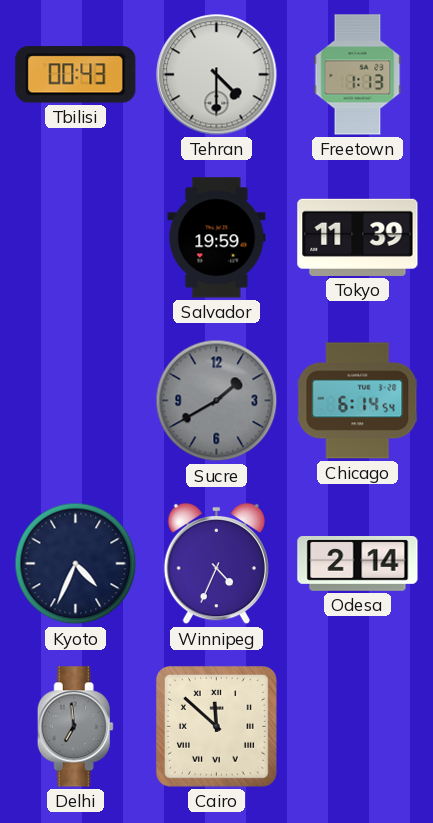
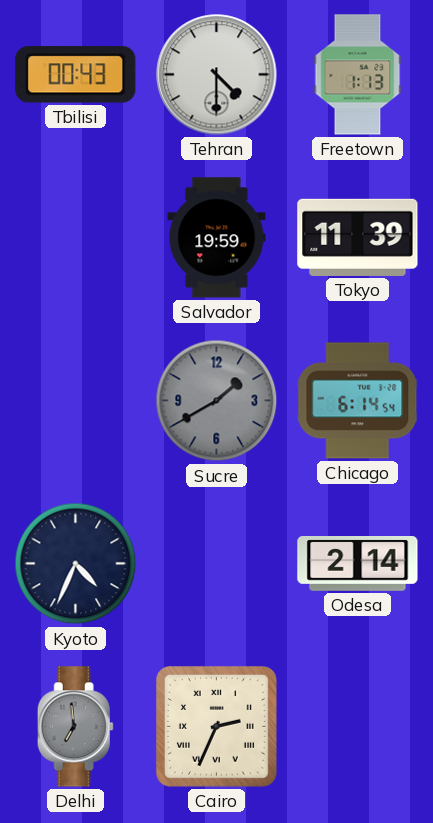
Winnipeg: 4:34 -> none
Cairo: 11:52 -> 2:34
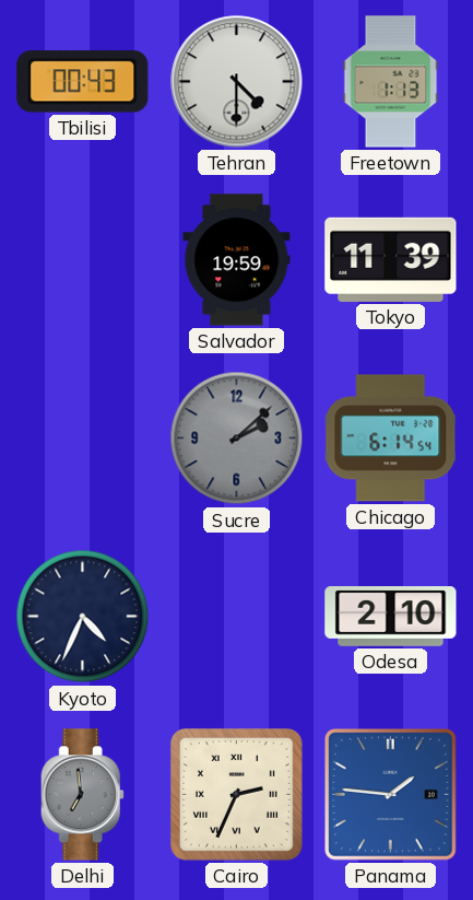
Sucre: 1:40 -> 2:08
Odesa: 2:14 -> 2:10
Panama: none -> 1:46
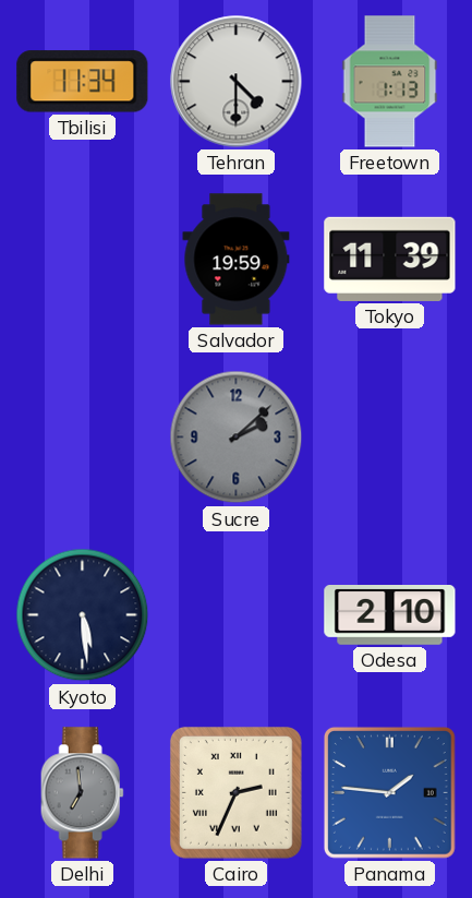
Tbilisi: 00:43 -> 11:34
Chicago: 6:14 -> none
Kyoto: 4:34 -> 5:29
